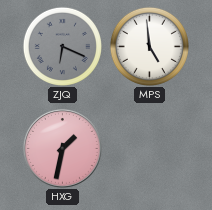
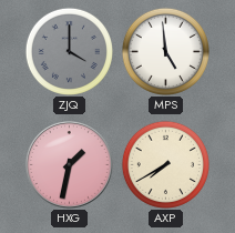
ZJQ: 6:19 -> 4:00
AXP: none -> 7:40
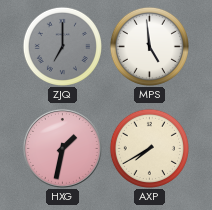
ZJQ: 4:00 -> 7:00
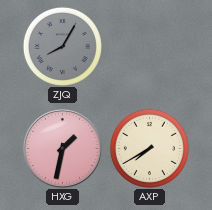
ZJQ: 7:00 -> 8:05
MPS: 4:59 -> none
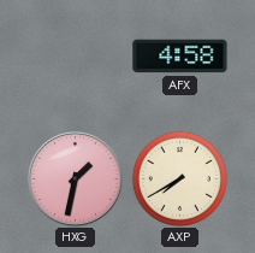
ZJQ: 8:05 -> none
AFX: none -> 4:58
